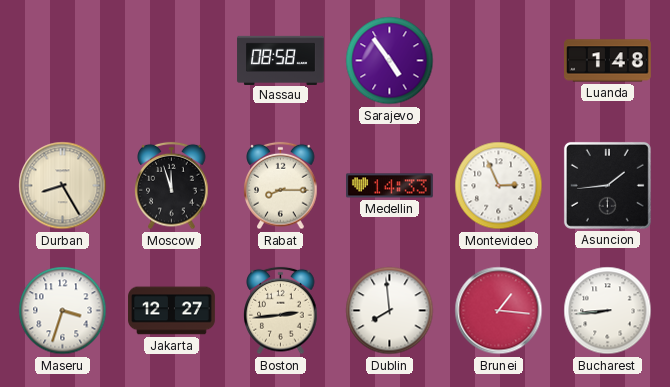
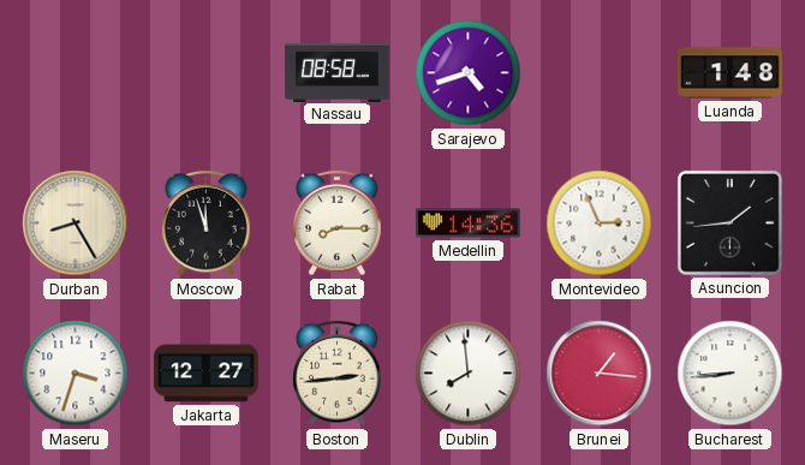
Sarajevo: 4:54 -> 4:42
Medellin: 14:33 -> 14:36
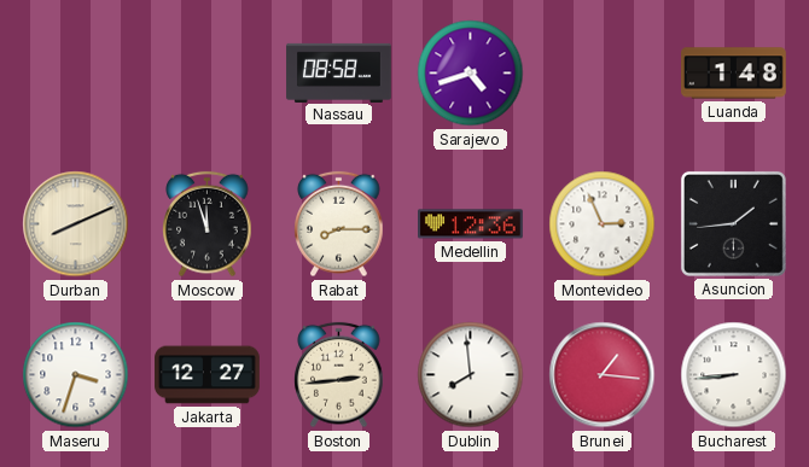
Durban: 8:25 -> 8:11
Medellin: 14:36 -> 12:36
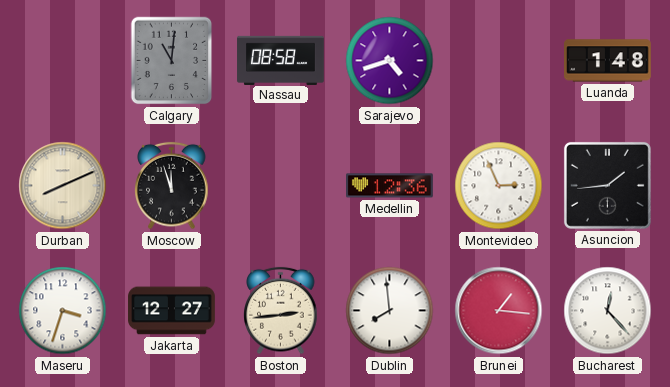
Calgary: none -> 11:01
Rabat: 8:15 -> none
Bucharest: 8:44 -> 12:23
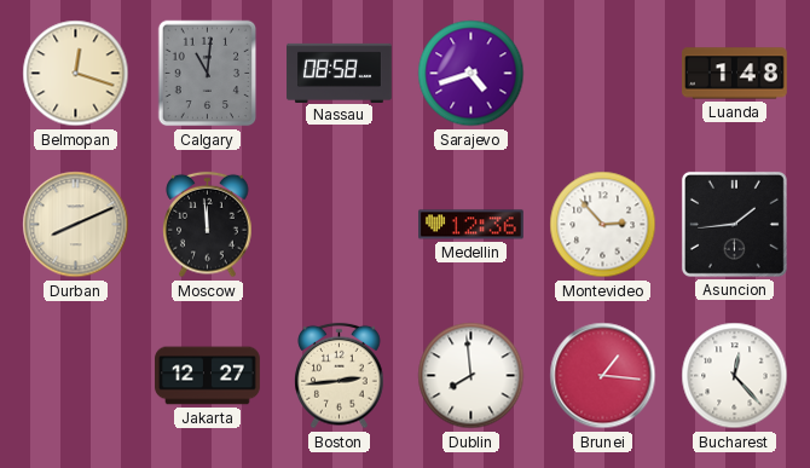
Belmopan: none -> 12:18
Moscow: 11:57 -> 11:59
Montevideo: 2:56 -> 2:53
Maseru: 3:33 -> none
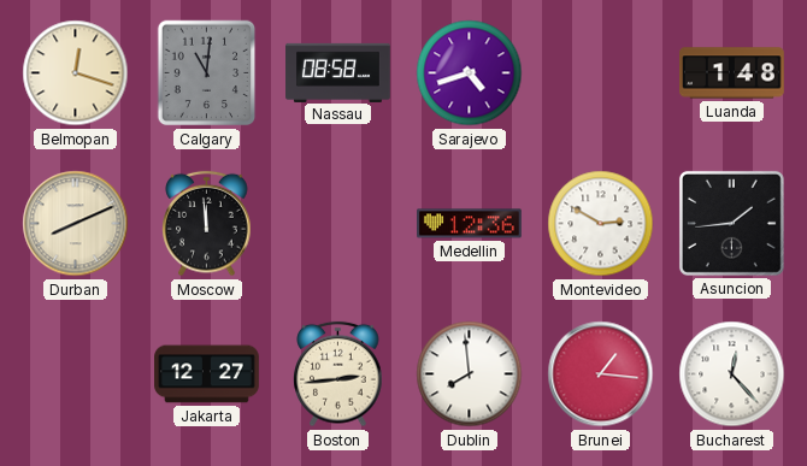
Montevideo: 2:53 -> 2:50
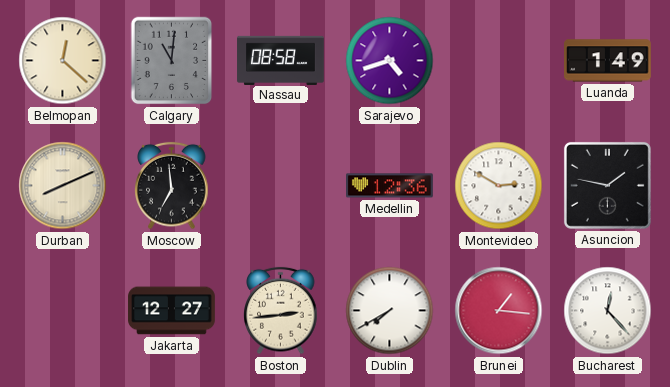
Belmopan: 12:18 -> 12:22
Luanda: 1:48 -> 1:49
Moscow: 11:59 -> 6:59
Asuncion: 1:44 -> 1:47
Dublin: 7:59 -> 7:40
